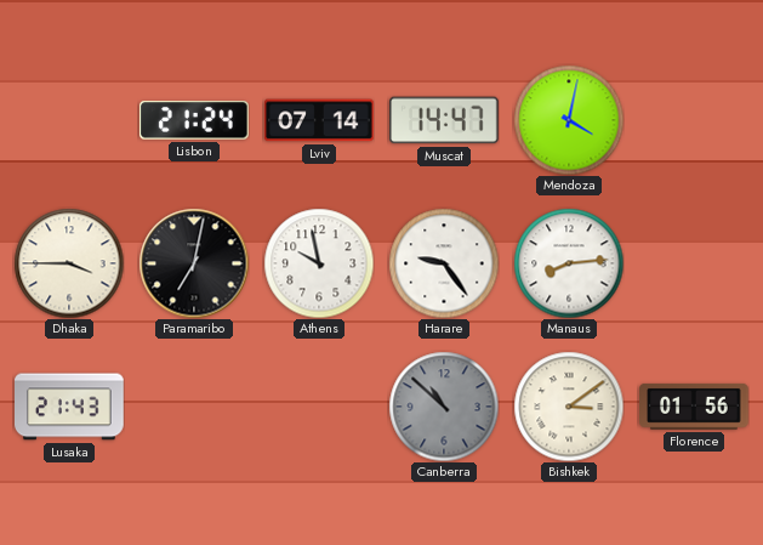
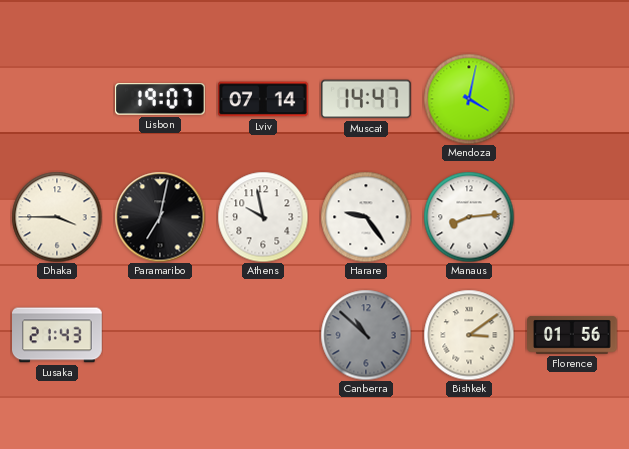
Lisbon: 21:24 -> 19:07
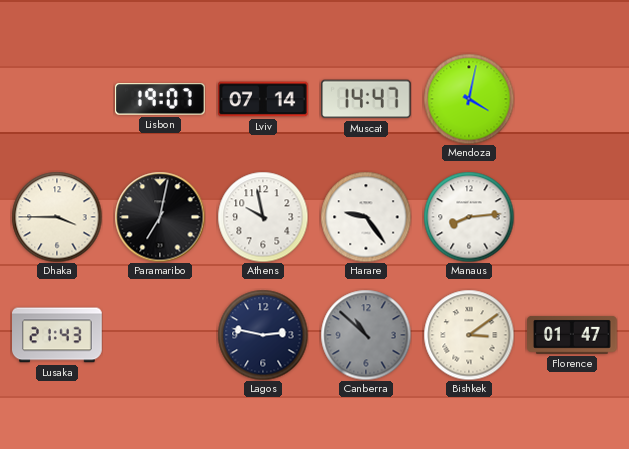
Lagos: none -> 2:47
Florence: 01:56 -> 01:47
